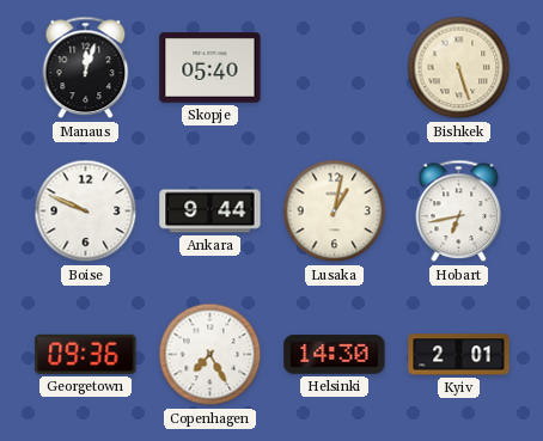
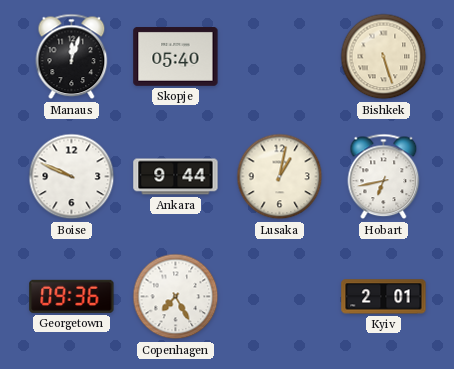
Helsinki: 14:30 -> none
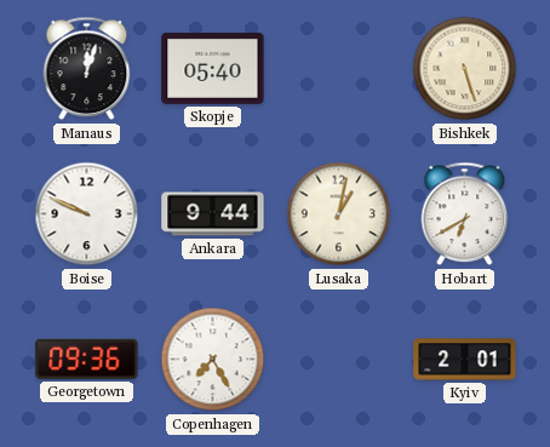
Hobart: 6:43 -> 6:40
